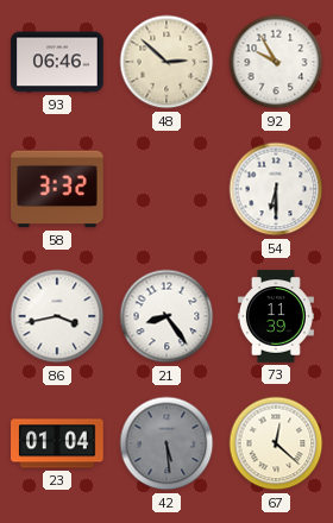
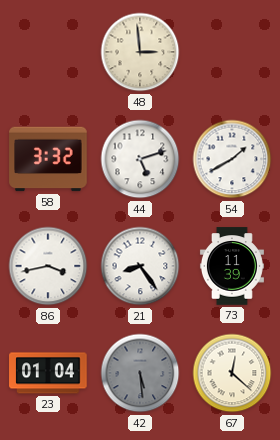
93: 06:46 -> none
48: 2:52 -> 2:59
92: 9:55 -> none
44: none -> 5:12
54: 6:30 -> 1:40
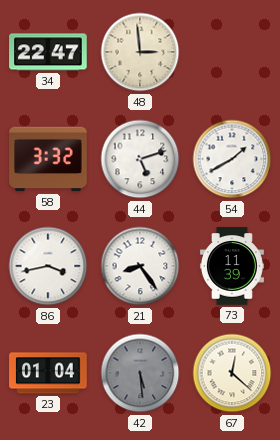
34: none -> 22:47
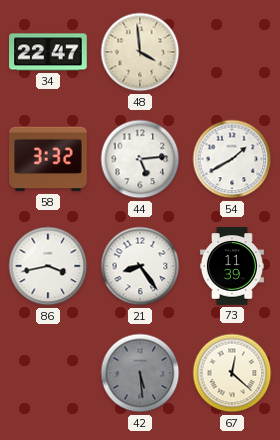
48: 2:59 -> 3:59
44: 5:12 -> 5:14
23: 01:04 -> none
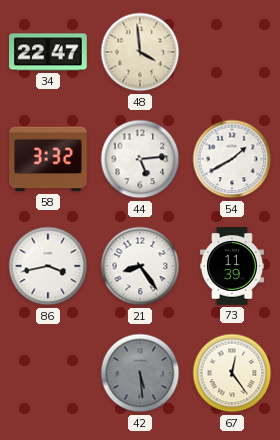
67: 12:22 -> 12:24
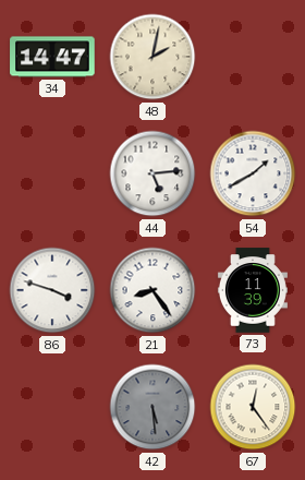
34: 22:47 -> 14:47
48: 3:59 -> 2:02
58: 3:32 -> none
86: 3:43 -> 3:48
